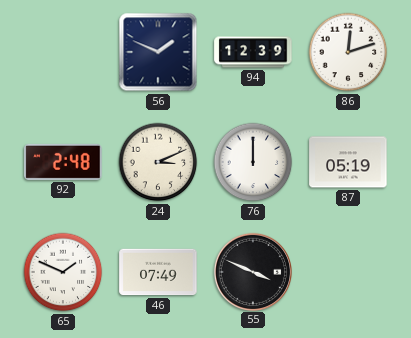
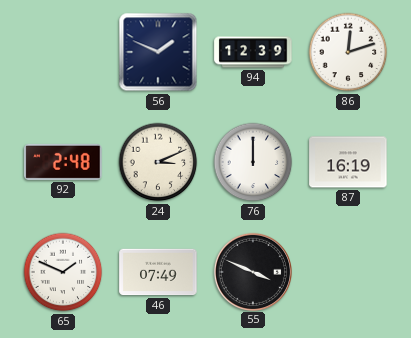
87: 05:19 -> 16:19
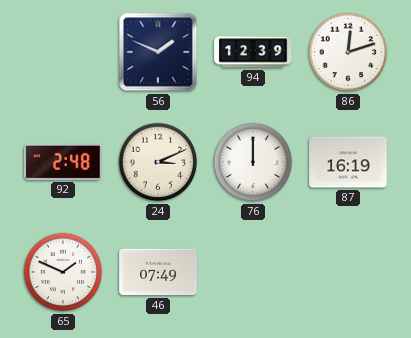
55: 3:49 -> none
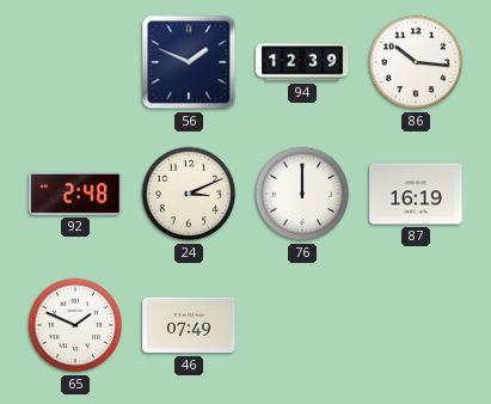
86: 12:12 -> 10:16
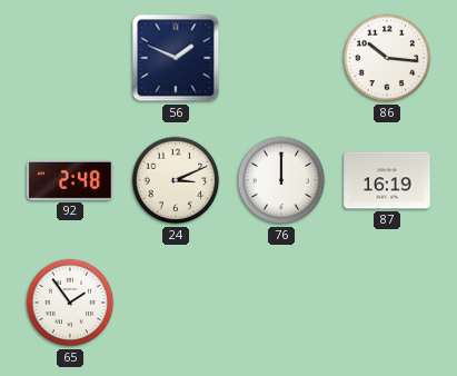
94: 12:39 -> none
65: 1:49 -> 1:54
46: 07:49 -> none
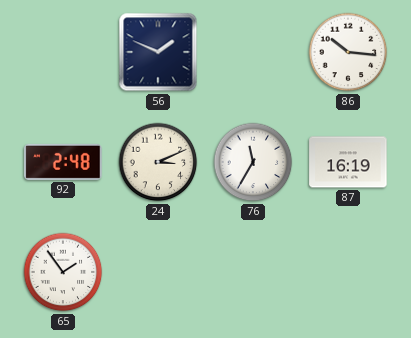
76: 12:00 -> 11:35
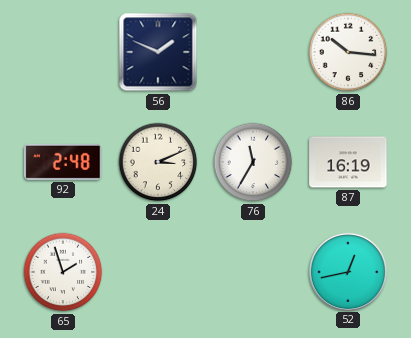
65: 1:54 -> 1:57
52: none -> 12:43
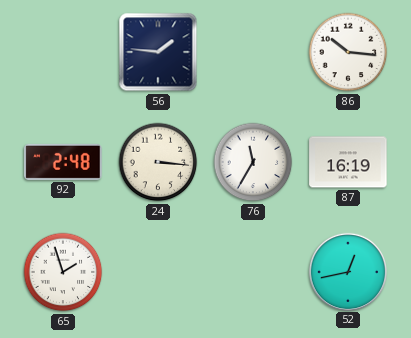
56: 1:49 -> 1:46
24: 3:11 -> 3:16
